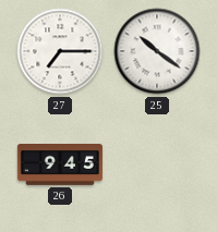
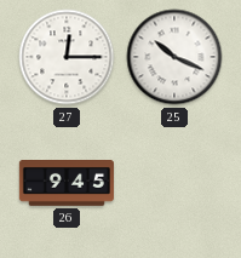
27: 7:15 -> 12:15
25: 10:21 -> 10:19
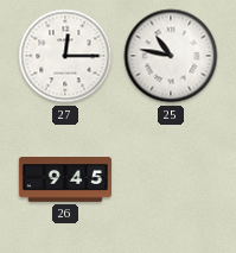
25: 10:19 -> 10:47
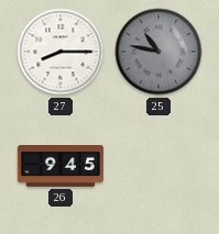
27: 12:15 -> 8:15
25 dial: white -> grey
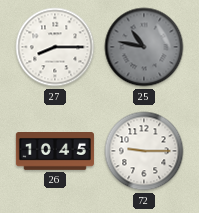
26: 9:45 -> 10:45
72: none -> 9:15
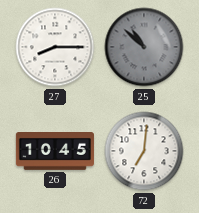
25: 10:47 -> 10:52
72: 9:15 -> 7:01
